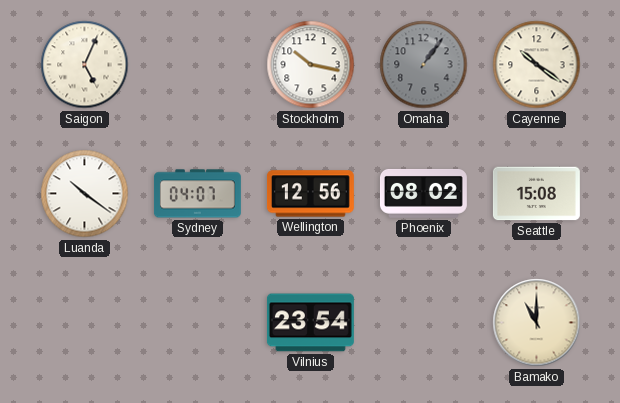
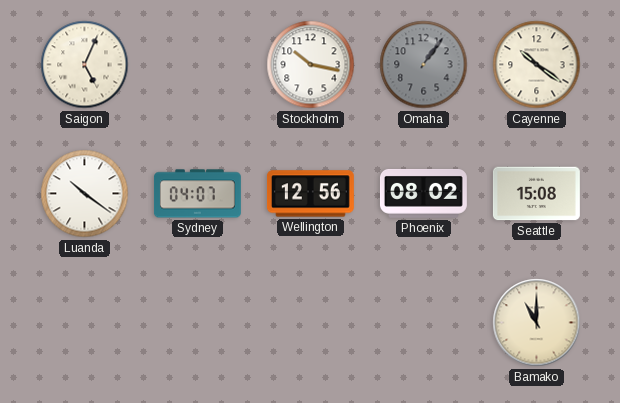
Vilnius: 23:54 -> none
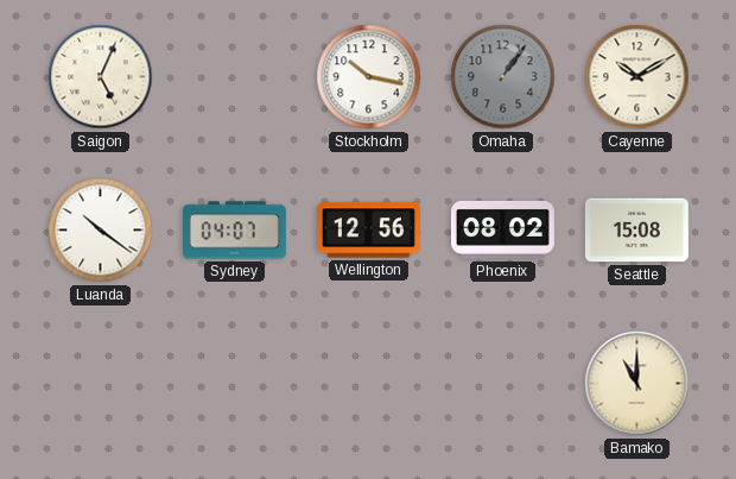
Cayenne: 10:21 -> 10:10
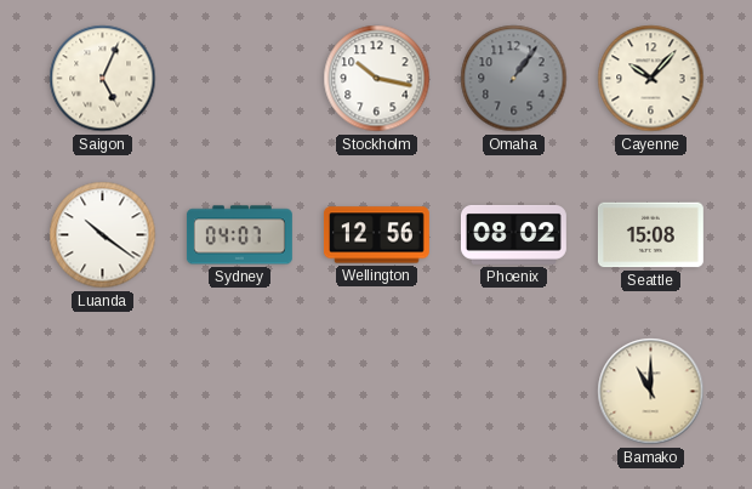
Cayenne: 10:10 -> 10:07
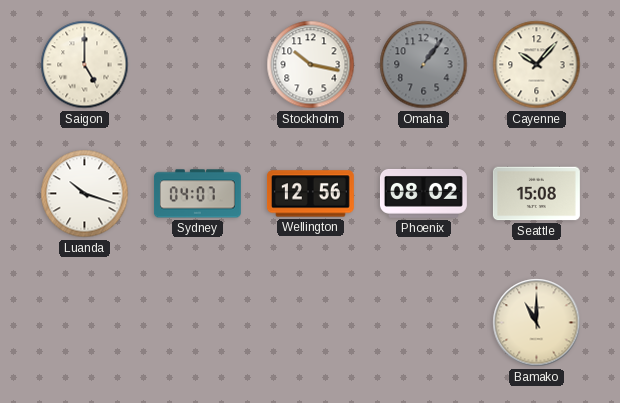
Saigon: 5:04 -> 5:00
Luanda: 10:21 -> 10:18
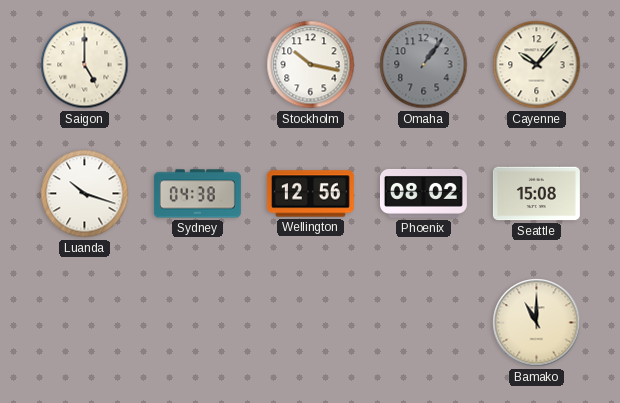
Sydney: 04:07 -> 04:38
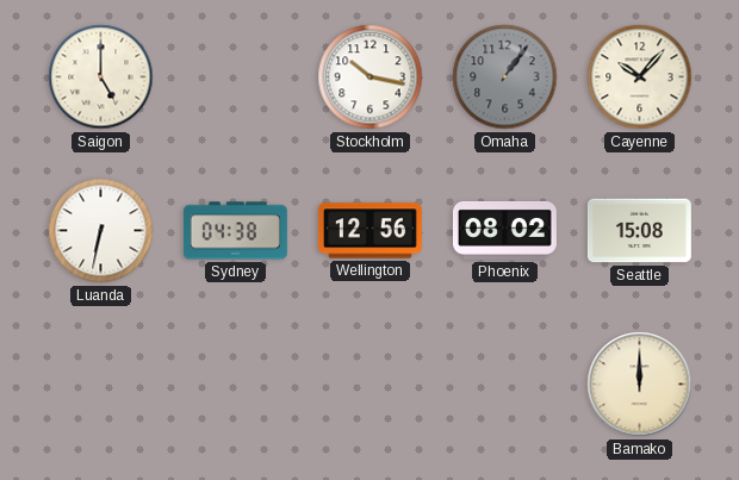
Luanda: 10:18 -> 6:32
Bamako: 11:00 -> 12:00
